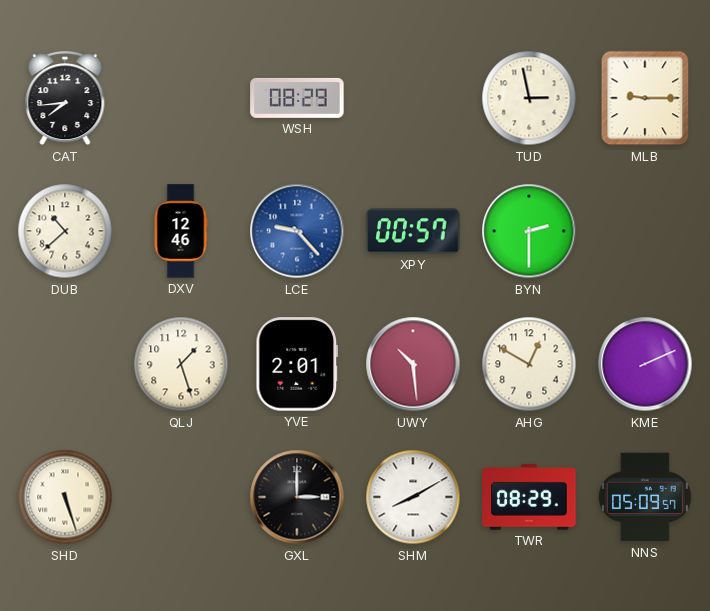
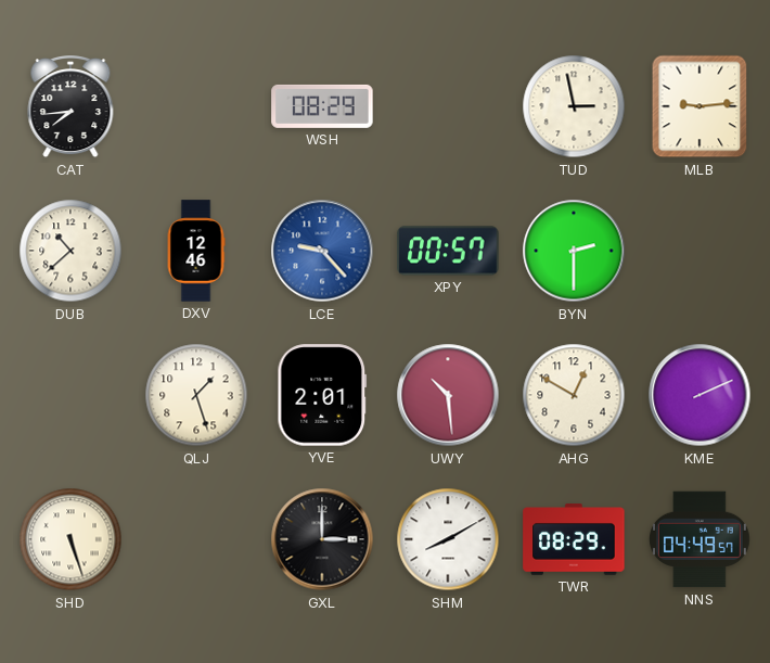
MLB: 9:15 -> 9:14
NNS: 05:09 -> 04:49
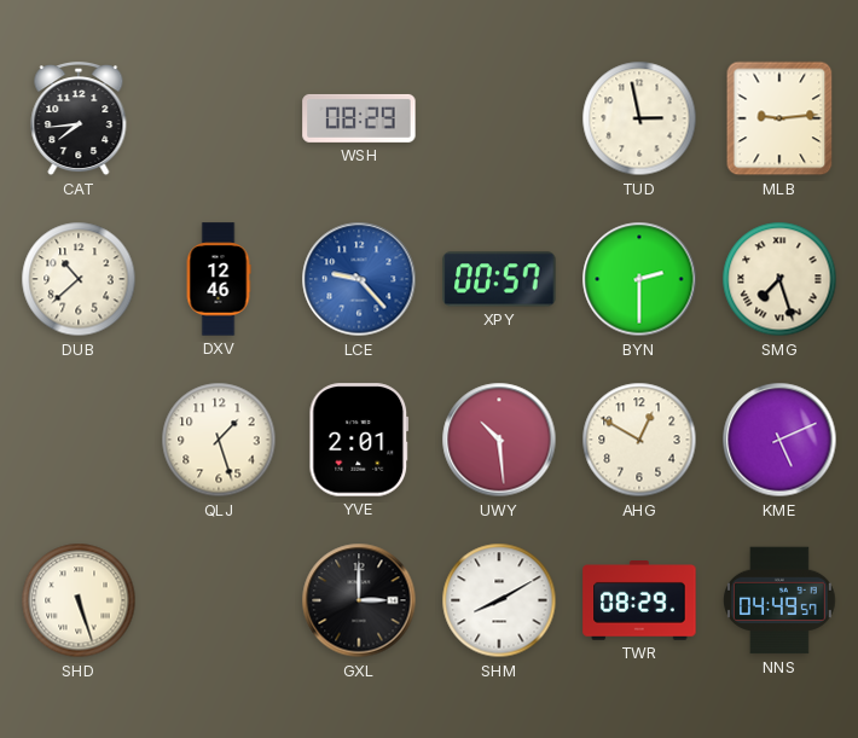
SMG: none -> 7:27
KME: 2:11 -> 5:11
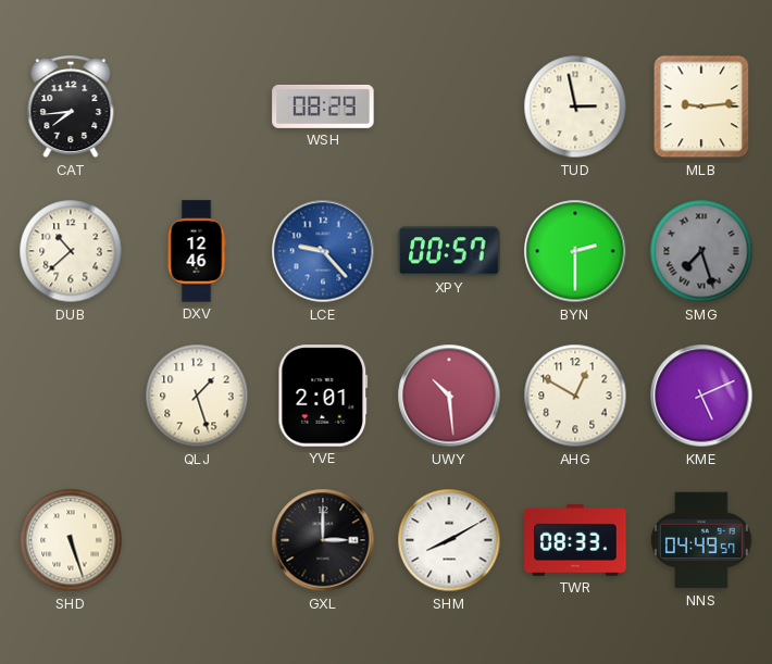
SMG dial: cream -> grey
TWR: 08:29 -> 08:33
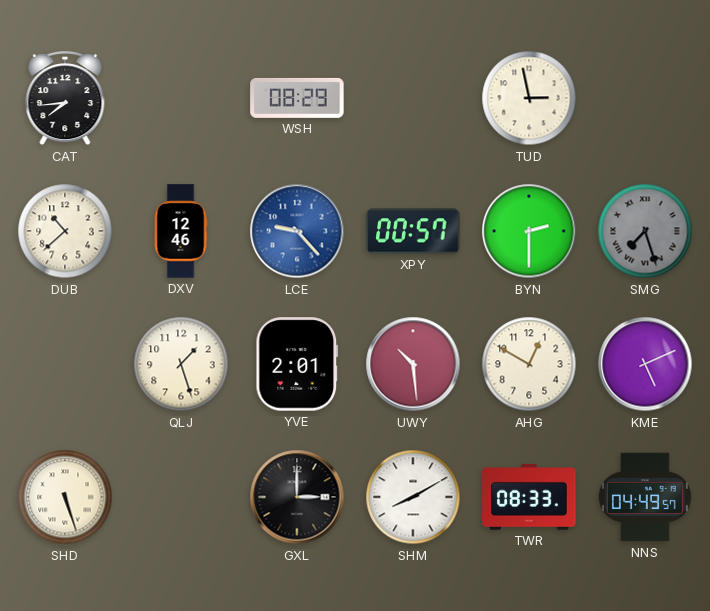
MLB: 9:14 -> none
